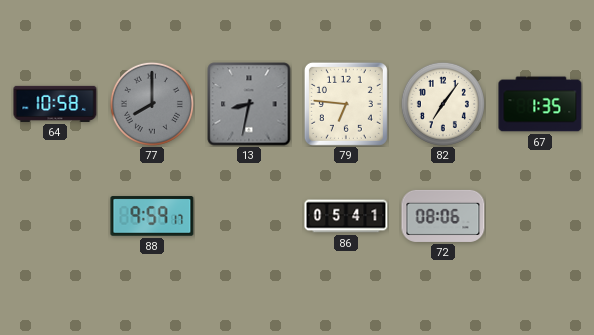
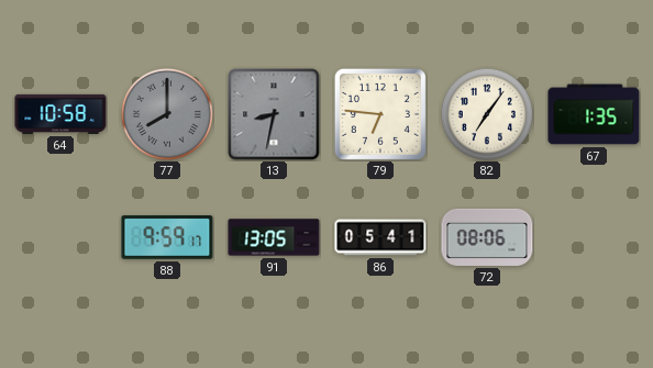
91: none -> 13:05
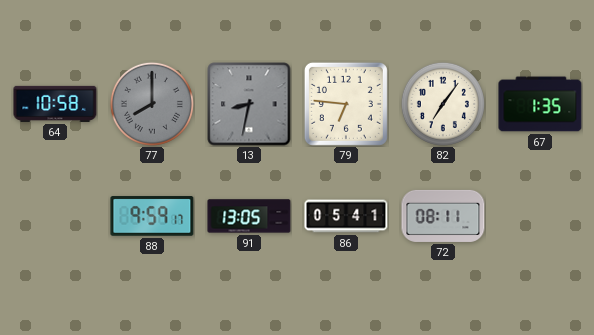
72: 08:06 -> 08:11
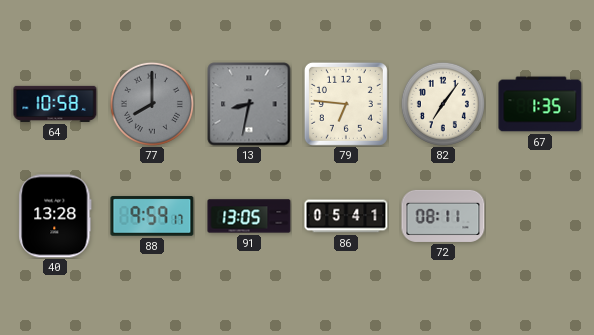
40: none -> 13:28
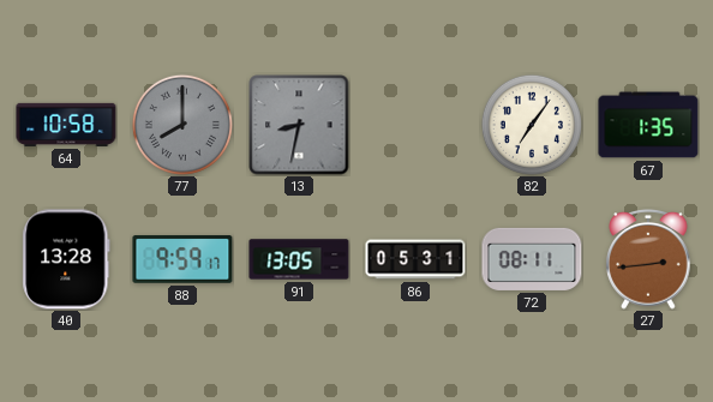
79: 6:46 -> none
86: 05:41 -> 05:31
27: none -> 2:44
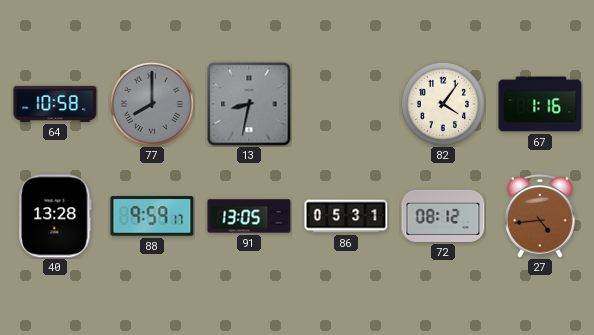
82: 7:06 -> 4:06
67: 1:35 -> 1:16
72: 08:11 -> 08:12
27: 2:44 -> 4:44
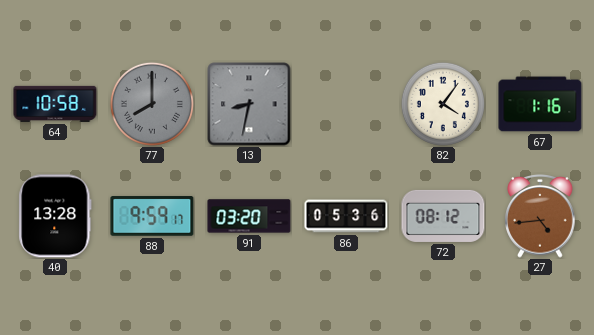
91: 13:05 -> 03:20
86: 05:31 -> 05:36
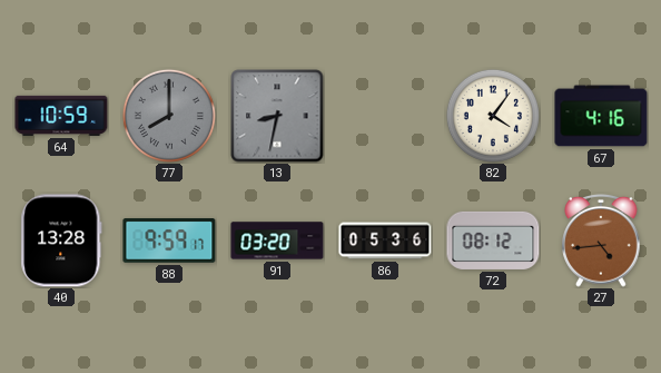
64: 10:58 -> 10:59
67: 1:16 -> 4:16
